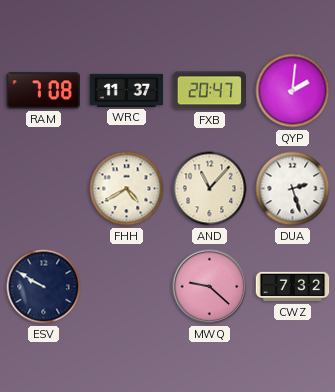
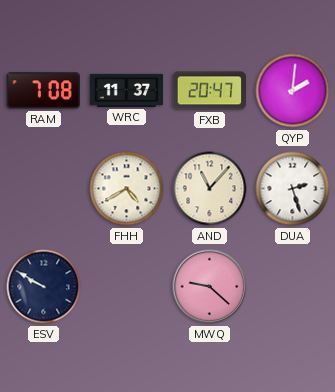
CWZ: 7:32 -> none
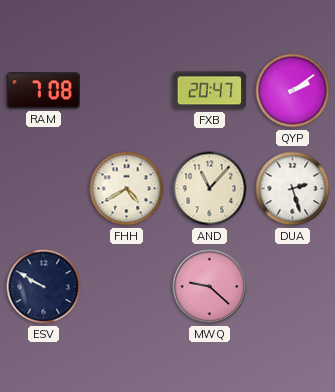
WRC: 11:37 -> none
QYP: 2:01 -> 2:09
